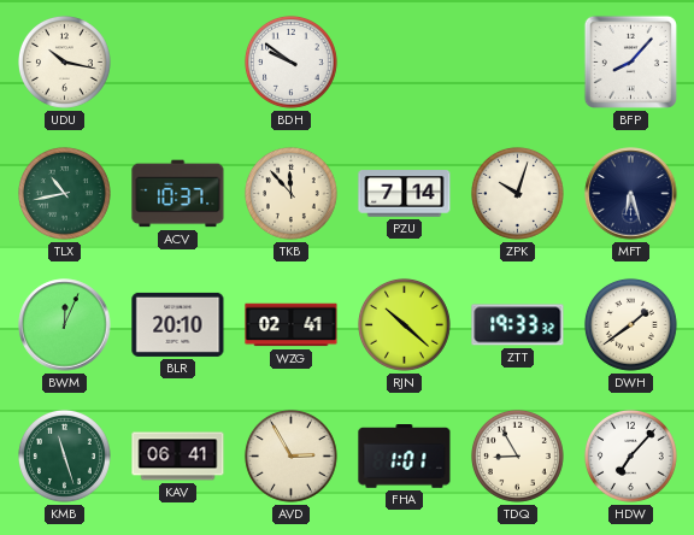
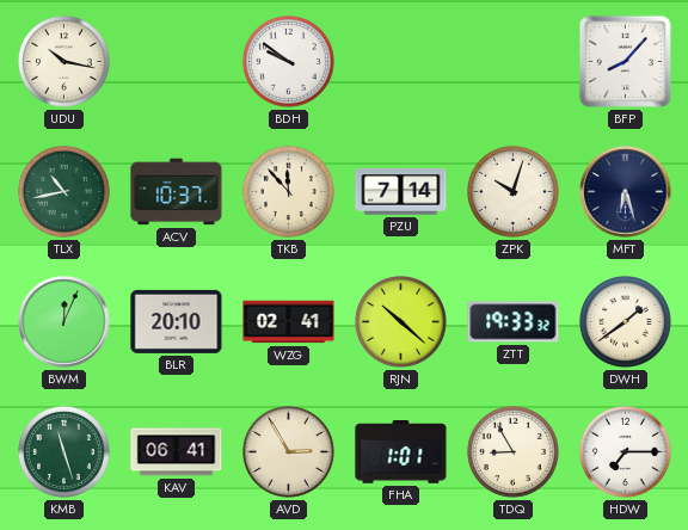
HDW: 7:07 -> 7:15
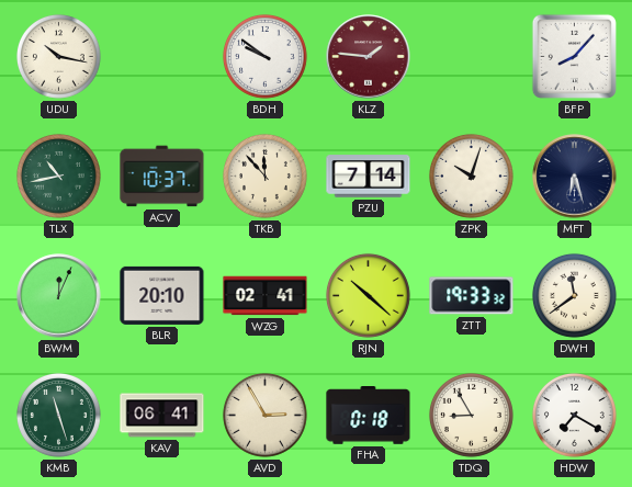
KLZ: none -> 1:46
DWH: 1:39 -> 11:39
FHA: 1:01 -> 0:18
HDW: 7:15 -> 7:20
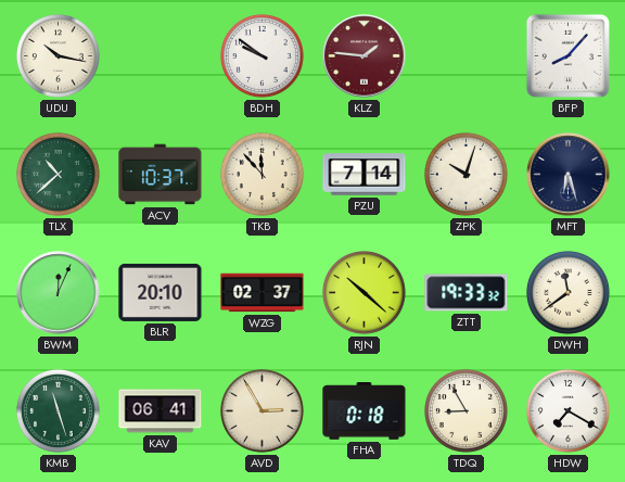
TLX: 10:43 -> 10:38
WZG: 02:41 -> 02:37
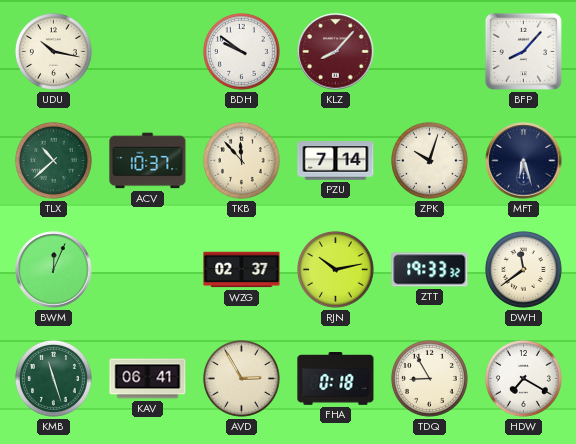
KLZ: 1:46 -> 8:07
BLR: 20:10 -> none
RJN: 10:22 -> 10:13
